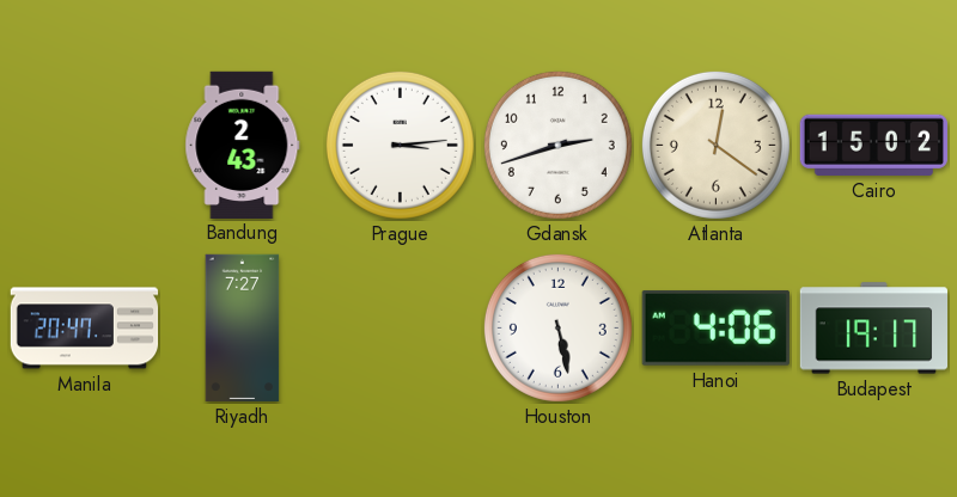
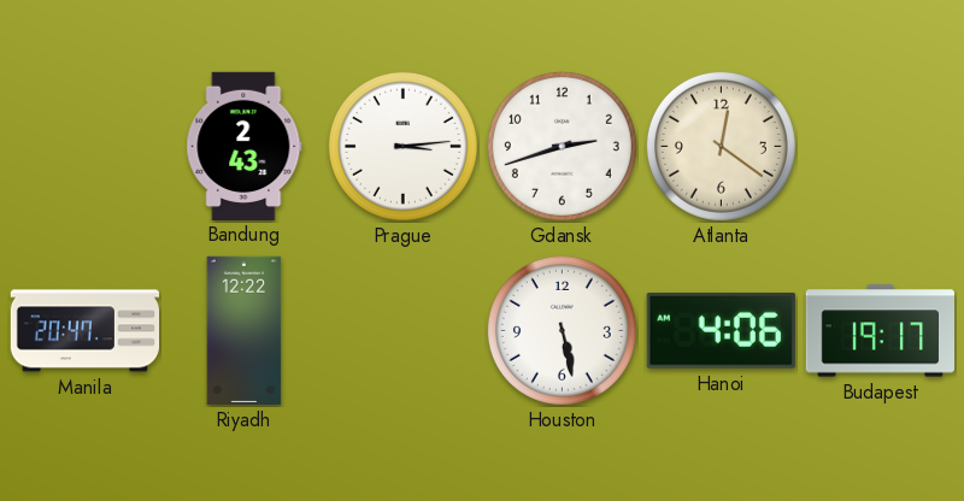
Cairo: 15:02 -> none
Riyadh: 7:27 -> 12:22
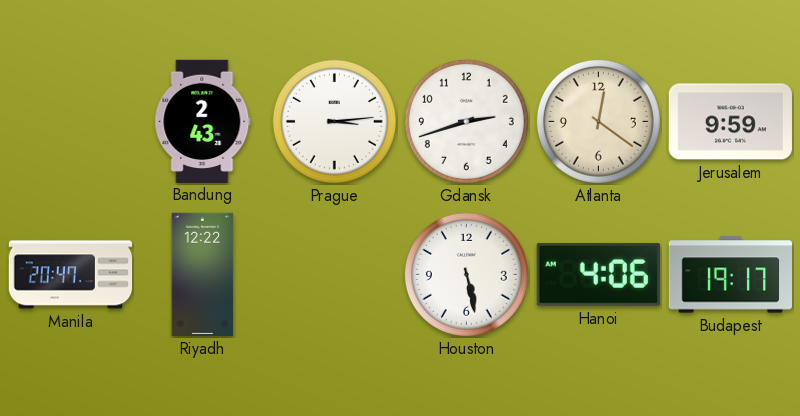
Jerusalem: none -> 9:59
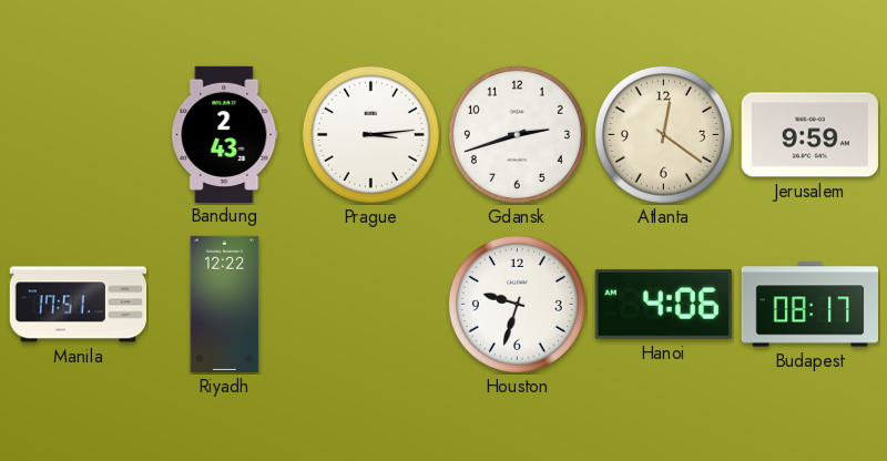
Manila: 20:47 -> 17:51
Houston: 5:28 -> 9:33
Budapest: 19:17 -> 08:17
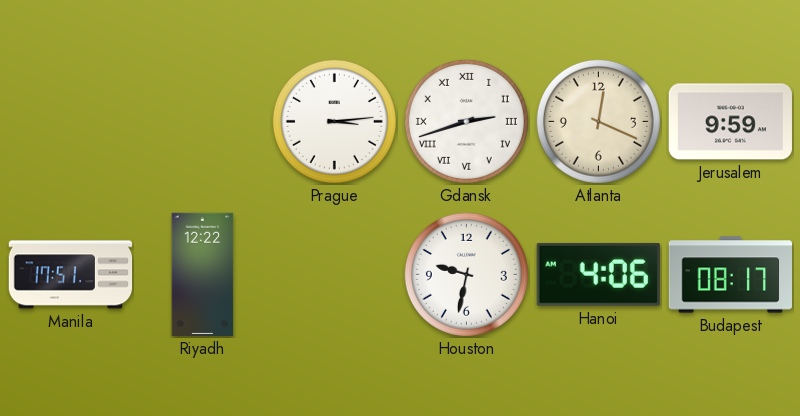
Bandung: 2:43 -> none
Gdansk numerals: Arabic -> Roman
Atlanta: 12:21 -> 12:19
Houston: 9:33 -> 9:32
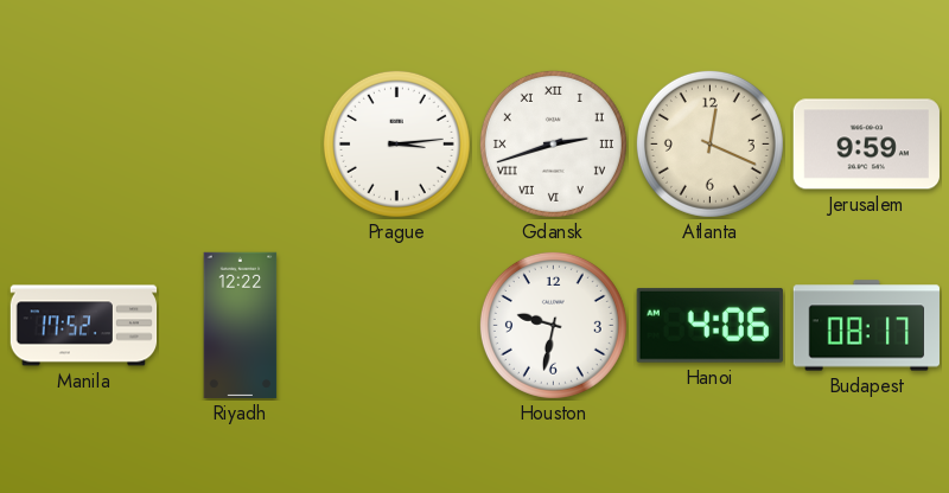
Manila: 17:51 -> 17:52
